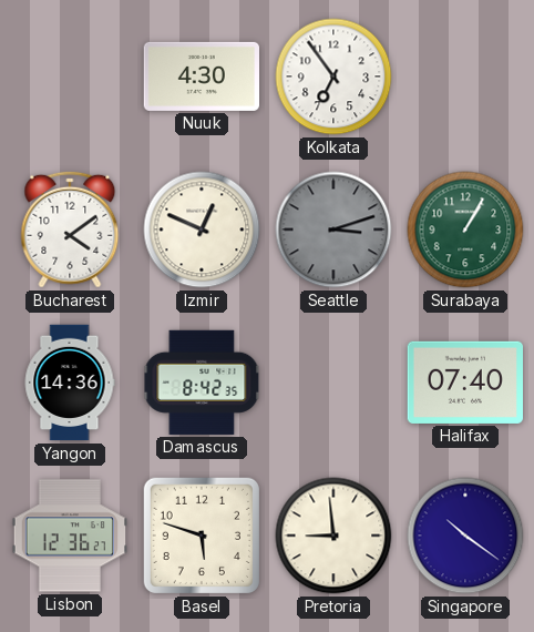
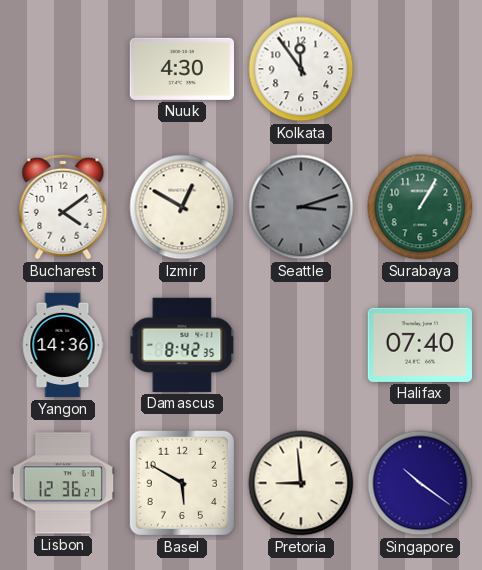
Kolkata: 6:54 -> 11:54
Izmir: 12:49 -> 12:50
Basel: 5:48 -> 5:50
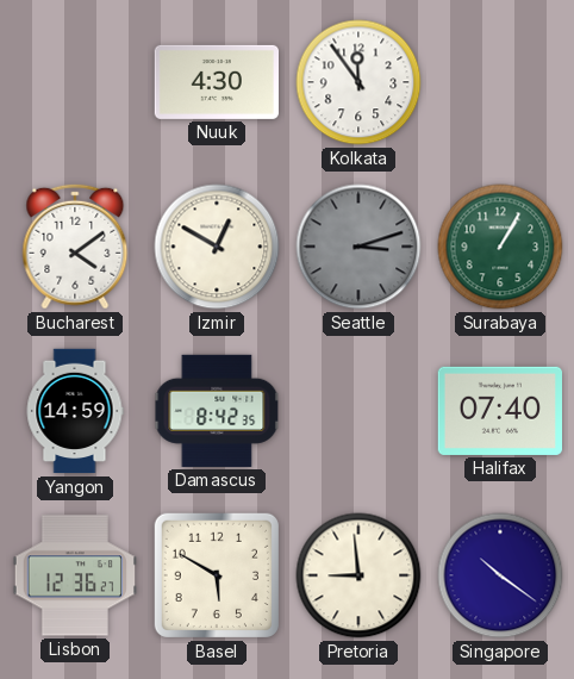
Yangon: 14:36 -> 14:59
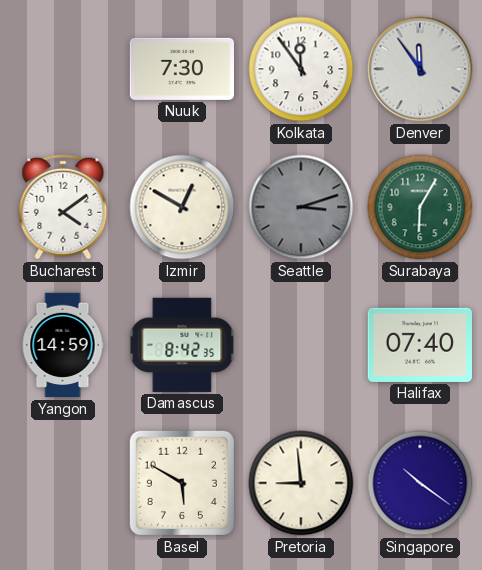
Nuuk: 4:30 -> 7:30
Denver: none -> 11:54
Surabaya: 1:05 -> 6:05
Lisbon: 12:36 -> none
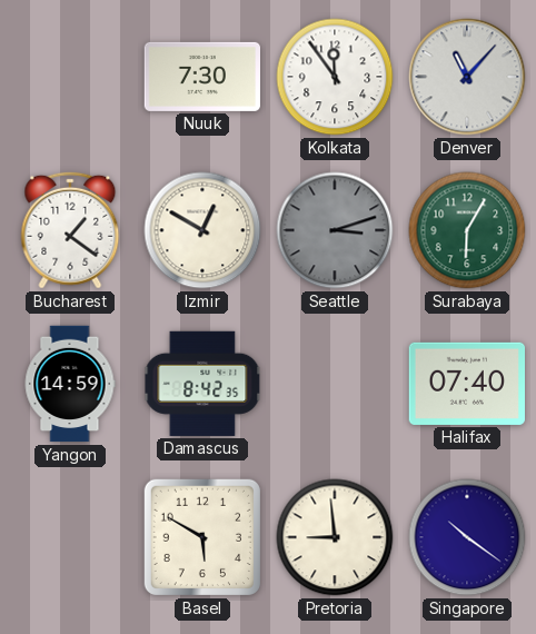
Denver: 11:54 -> 11:07
Bucharest: 4:09 -> 1:21
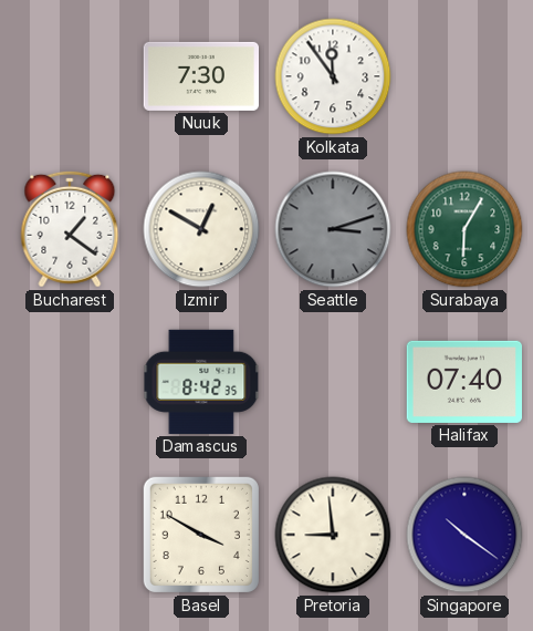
Denver: 11:07 -> none
Yangon: 14:59 -> none
Basel: 5:50 -> 3:50
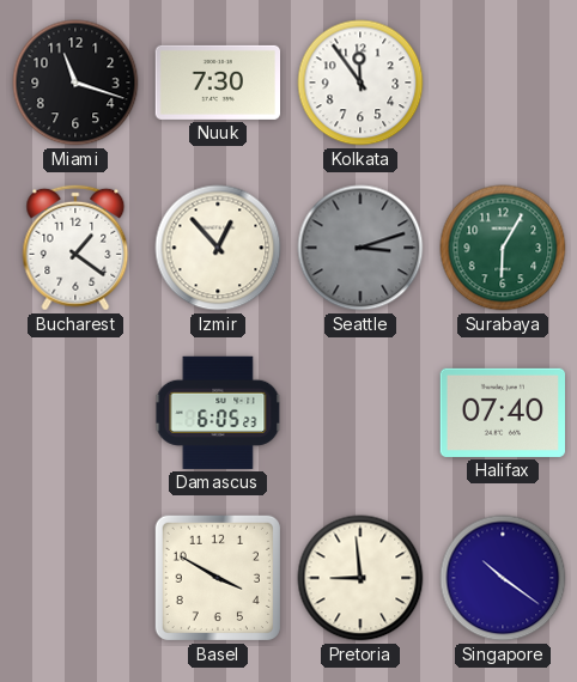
Miami: none -> 11:18
Izmir: 12:50 -> 12:53
Damascus: 8:42 -> 6:05
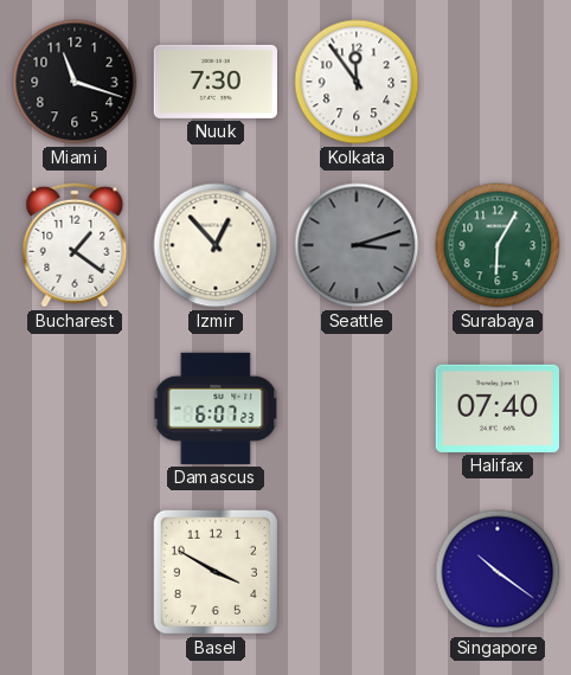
Damascus: 6:05 -> 6:07
Pretoria: 8:59 -> none
